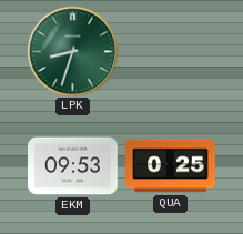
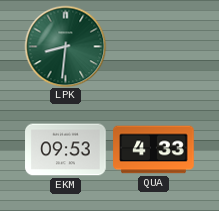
LPK: 8:33 -> 8:31
QUA: 0:25 -> 4:33
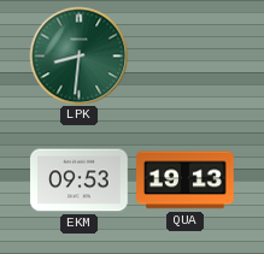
QUA: 4:33 -> 19:13
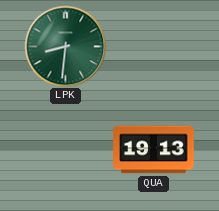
EKM: 09:53 -> none
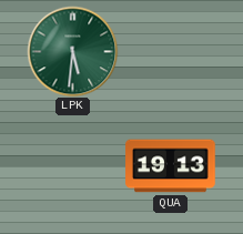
LPK: 8:31 -> 5:31
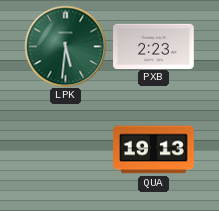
PXB: none -> 2:23
